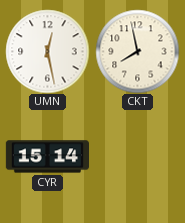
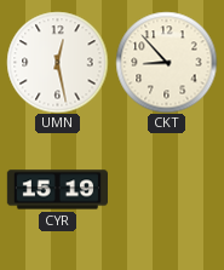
CKT: 7:58 -> 8:53
CYR: 15:14 -> 15:19
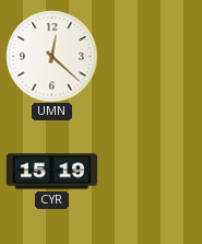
UMN: 12:28 -> 12:22
CKT: 8:53 -> none
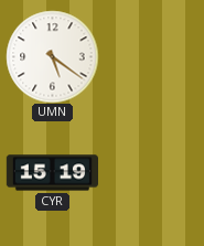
UMN: 12:22 -> 5:21
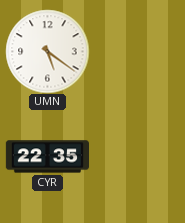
CYR: 15:19 -> 22:35
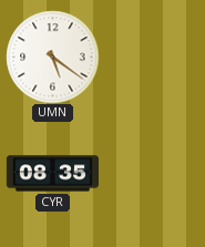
CYR: 22:35 -> 08:35
